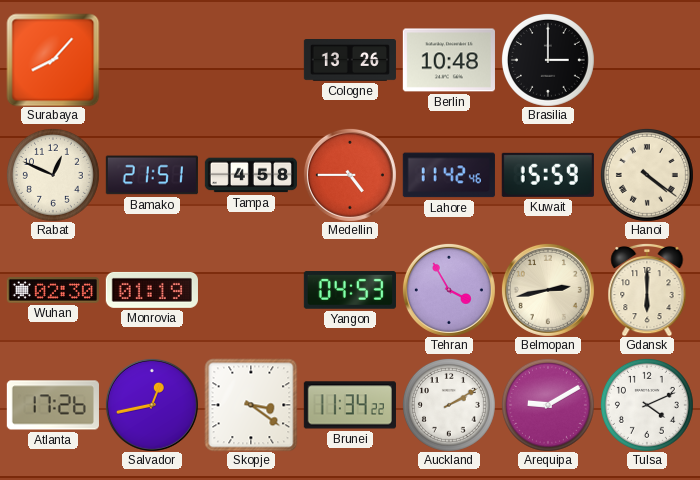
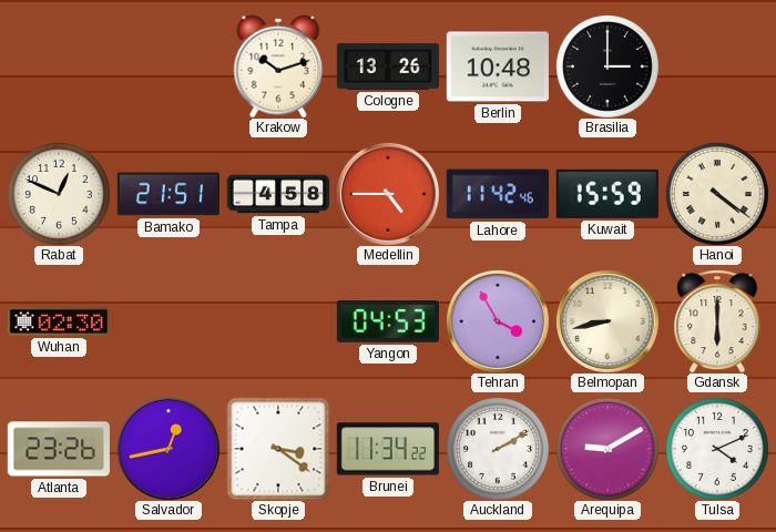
Surabaya: 8:07 -> none
Krakow: none -> 10:12
Monrovia: 01:19 -> none
Belmopan: 2:43 -> 8:43
Atlanta: 17:26 -> 23:26
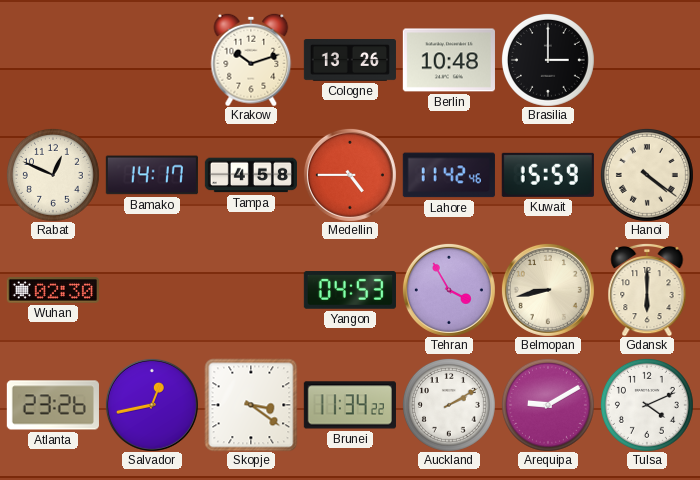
Bamako: 21:51 -> 14:17
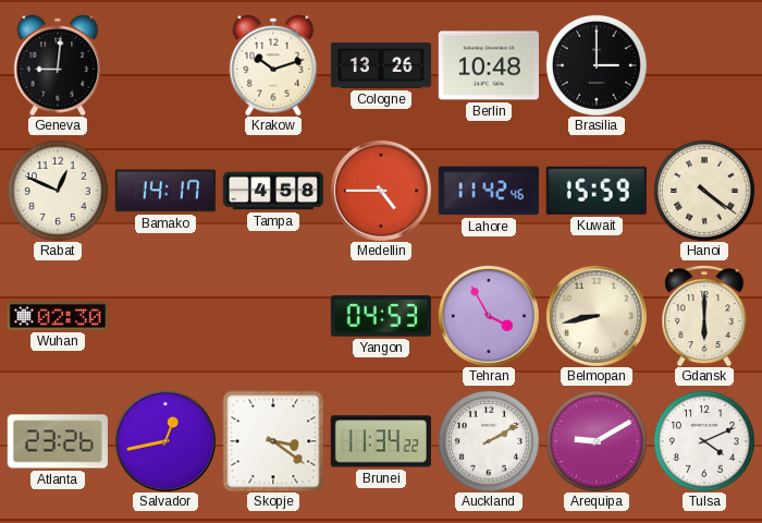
Geneva: none -> 9:01
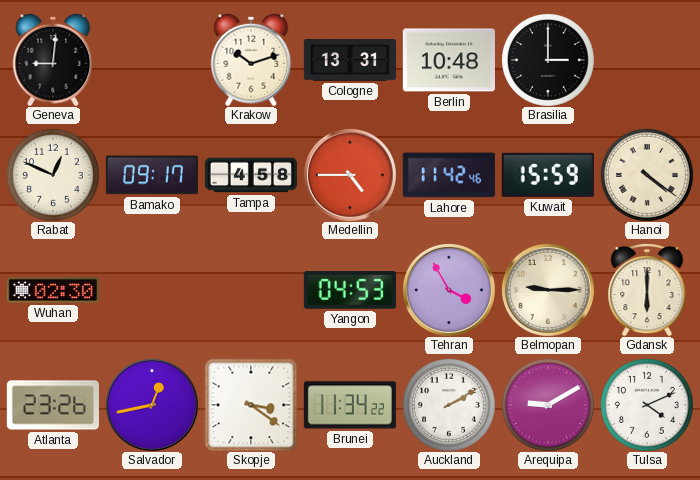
Cologne: 13:26 -> 13:31
Bamako: 14:17 -> 09:17
Belmopan: 8:43 -> 9:15
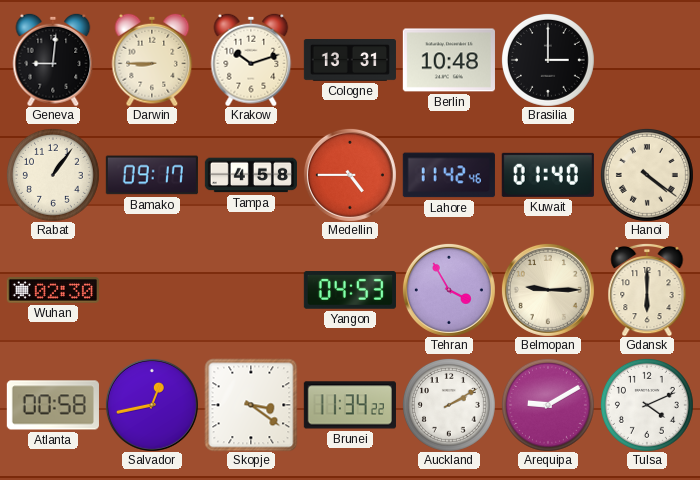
Darwin: none -> 8:45
Rabat: 12:49 -> 1:06
Kuwait: 15:59 -> 01:40
Atlanta: 23:26 -> 00:58
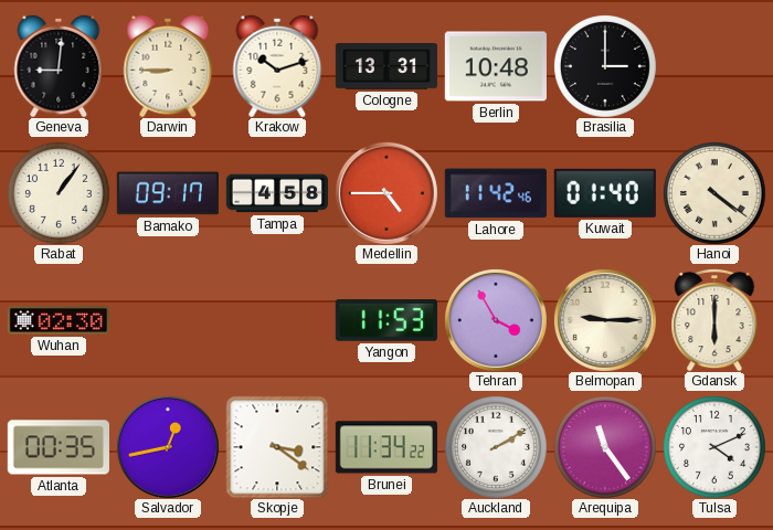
Yangon: 04:53 -> 11:53
Atlanta: 00:58 -> 00:35
Arequipa: 9:10 -> 11:24
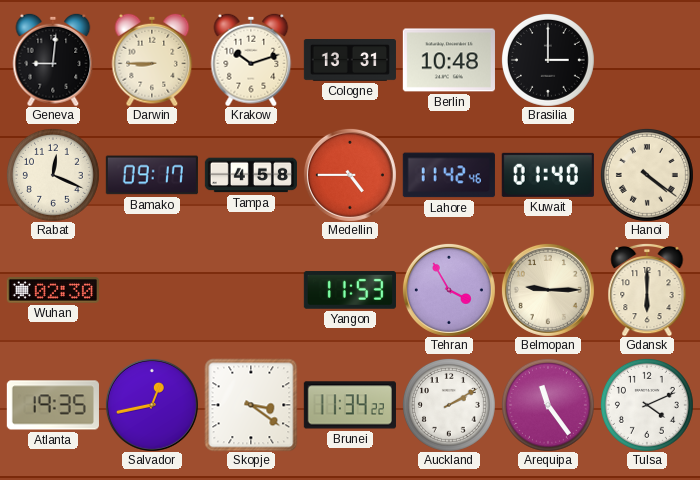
Rabat: 1:06 -> 12:19
Atlanta: 00:35 -> 19:35
